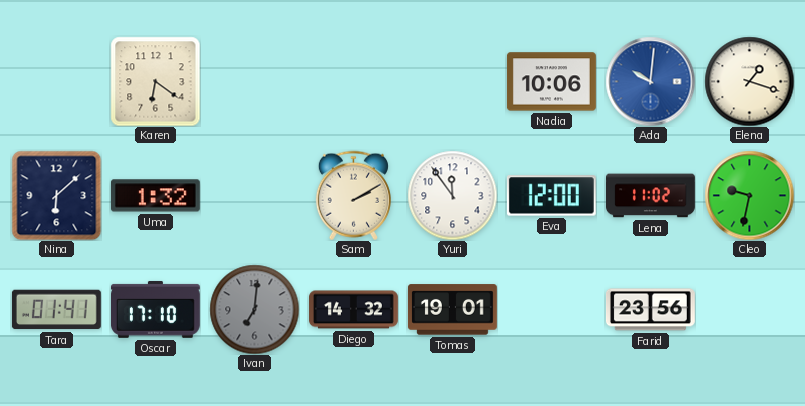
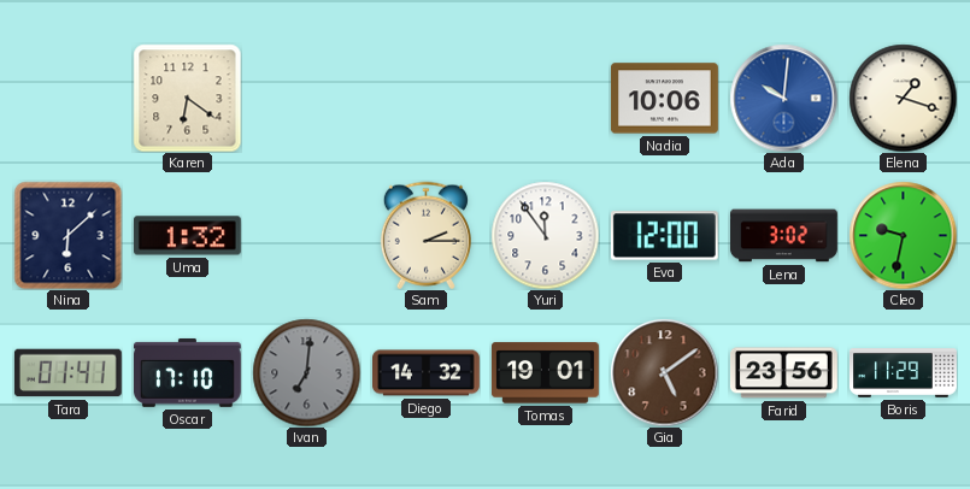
Sam: 2:10 -> 2:15
Lena: 11:02 -> 3:02
Gia: none -> 5:09
Boris: none -> 11:29
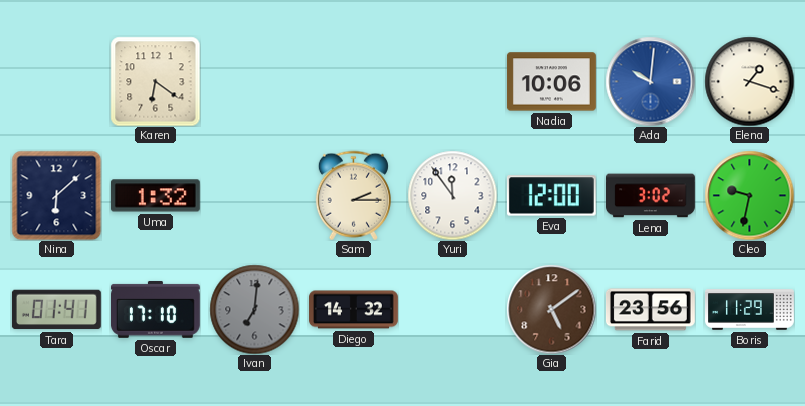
Tomas: 19:01 -> none
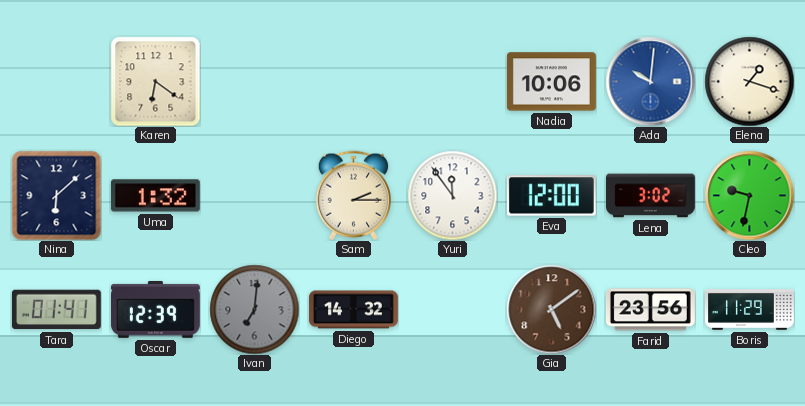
Oscar: 17:10 -> 12:39
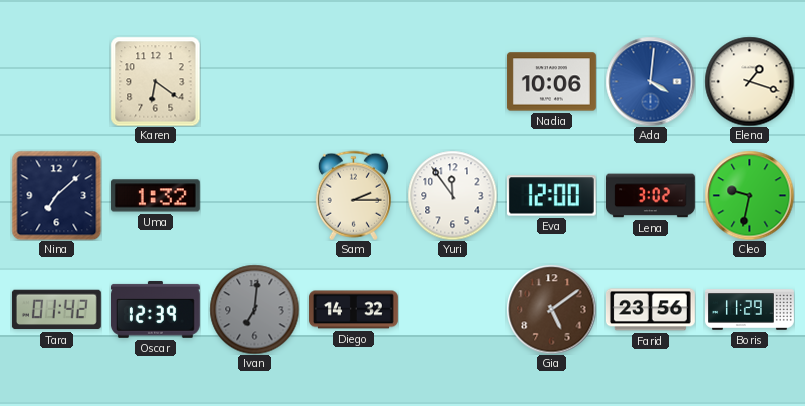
Ada: 10:01 -> 4:01
Nina: 6:08 -> 7:08
Tara: 01:41 -> 01:42
